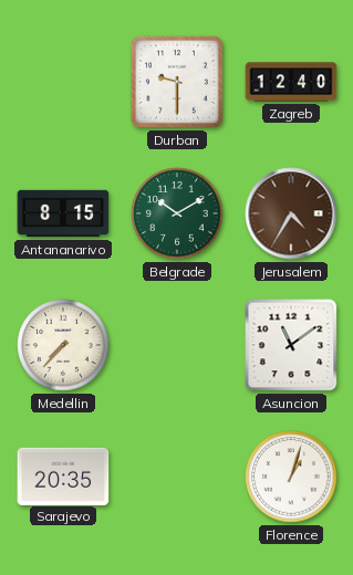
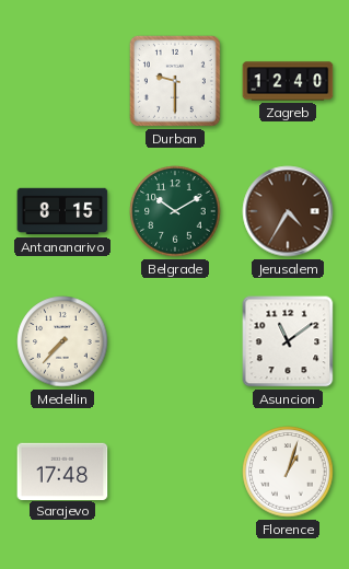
Sarajevo: 20:35 -> 17:48
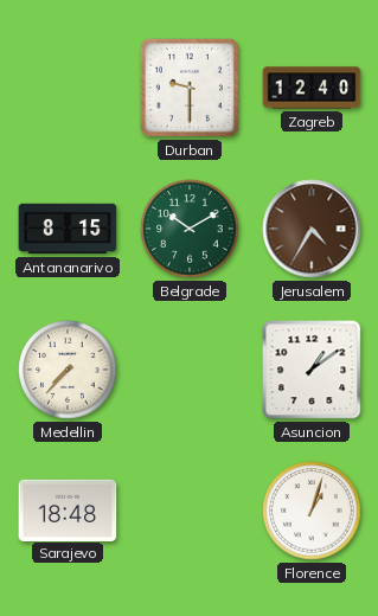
Asuncion: 11:09 -> 1:09
Sarajevo: 17:48 -> 18:48
